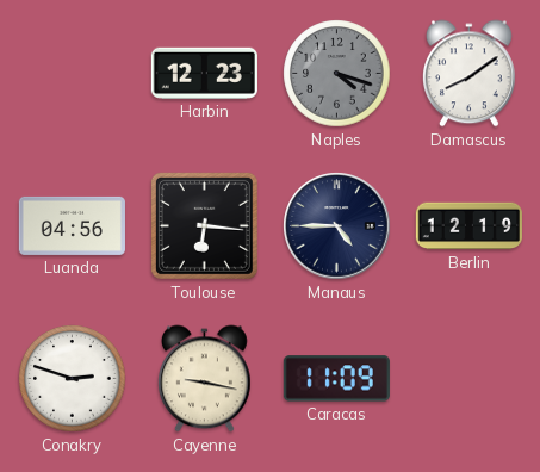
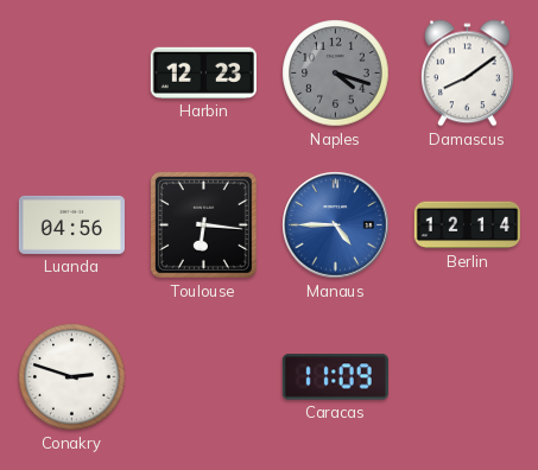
Manaus dial: navy -> blue
Berlin: 12:19 -> 12:14
Cayenne: 9:17 -> none
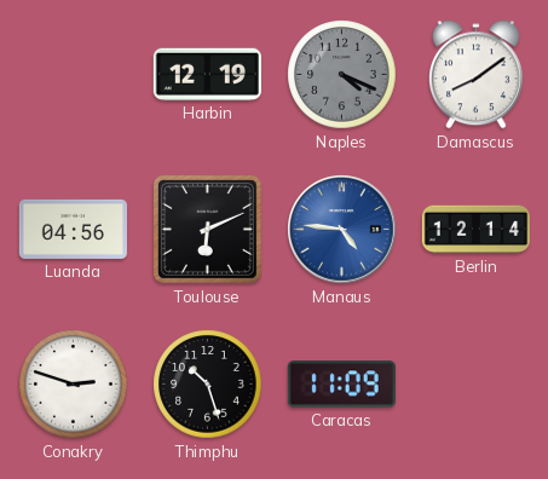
Harbin: 12:23 -> 12:19
Naples: 4:18 -> 4:19
Toulouse: 6:16 -> 6:11
Manaus: 4:45 -> 4:46
Thimphu: none -> 10:27
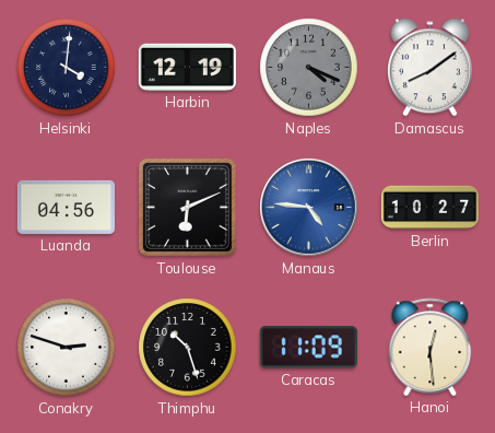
Helsinki: none -> 4:01
Berlin: 12:14 -> 10:27
Hanoi: none -> 12:29
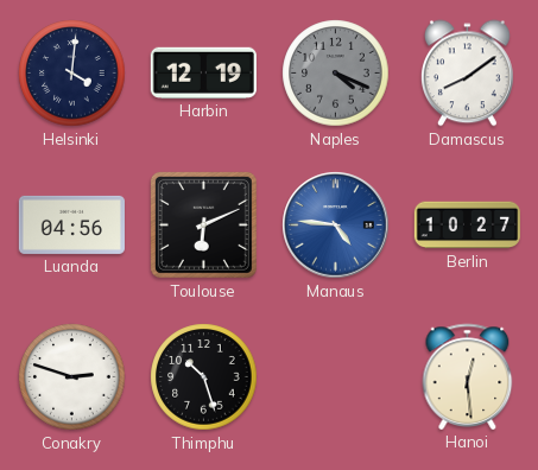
Caracas: 11:09 -> none
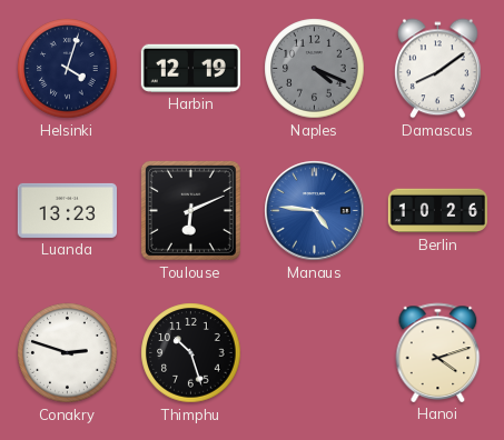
Helsinki: 4:01 -> 4:03
Luanda: 04:56 -> 13:23
Berlin: 10:27 -> 10:26
Hanoi: 12:29 -> 4:12
